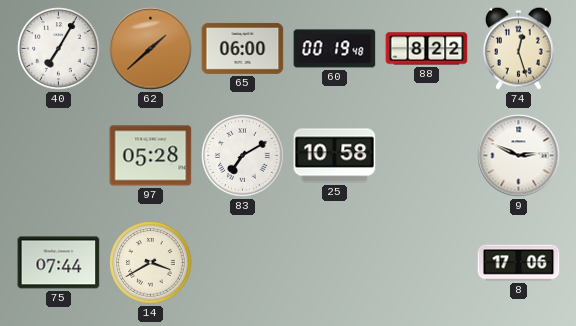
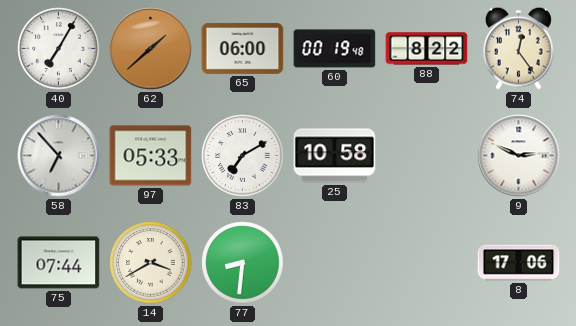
74: 12:27 -> 12:24
58: none -> 6:53
97: 05:28 -> 05:33
77: none -> 8:31
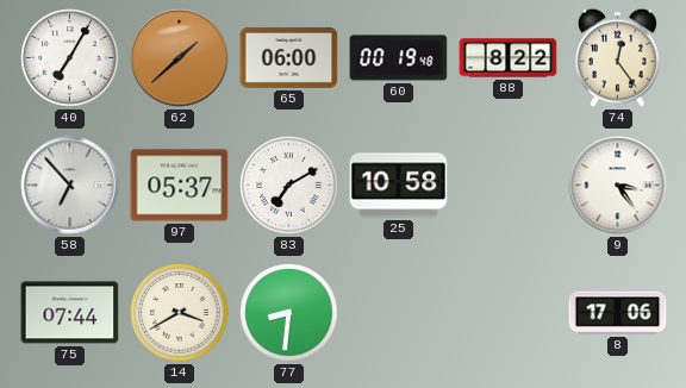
97: 05:33 -> 05:37
9: 2:49 -> 3:24
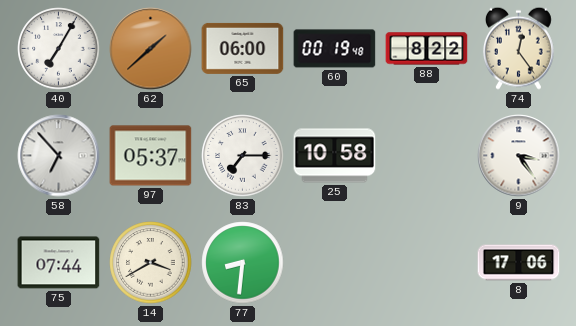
83: 7:10 -> 7:15
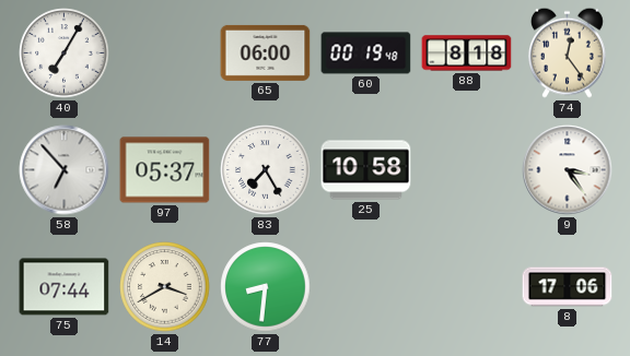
62: 1:38 -> none
88: 8:22 -> 8:18
83: 7:15 -> 7:25
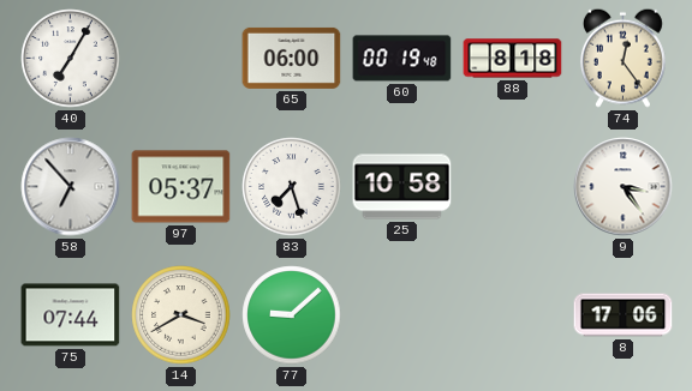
83: 7:25 -> 7:27
77: 8:31 -> 9:08
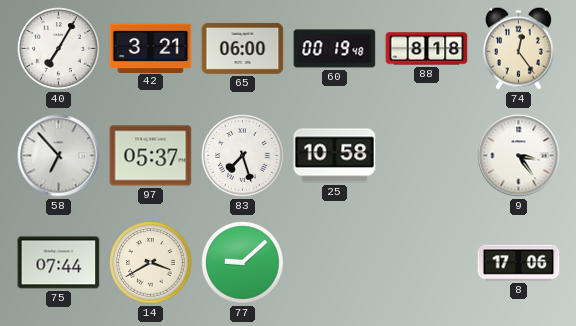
42: none -> 3:21
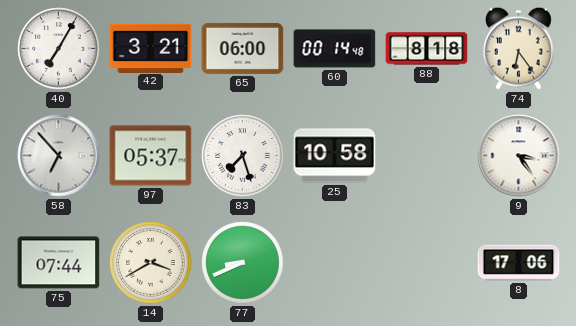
60: 00:19 -> 00:14
74: 12:24 -> 6:24
77: 9:08 -> 8:41
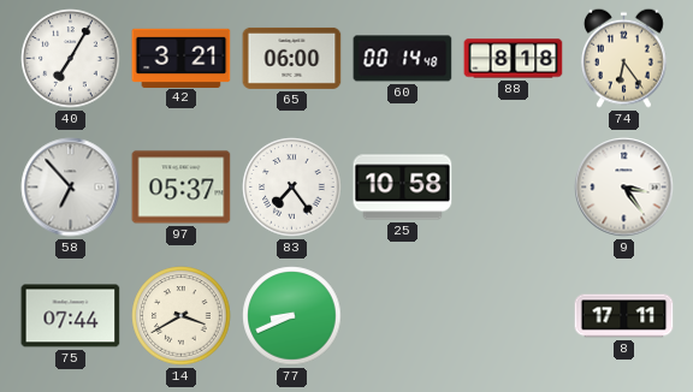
83: 7:27 -> 7:24
8: 17:06 -> 17:11
